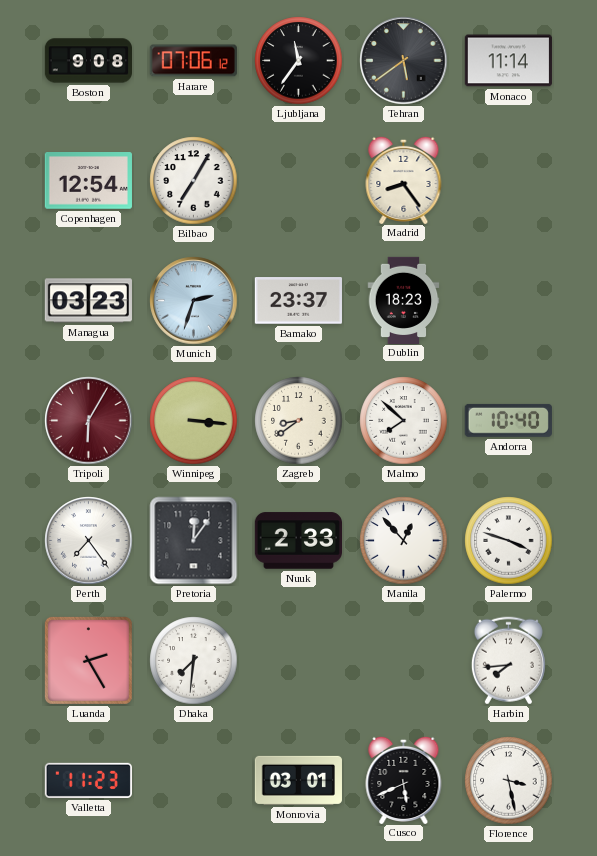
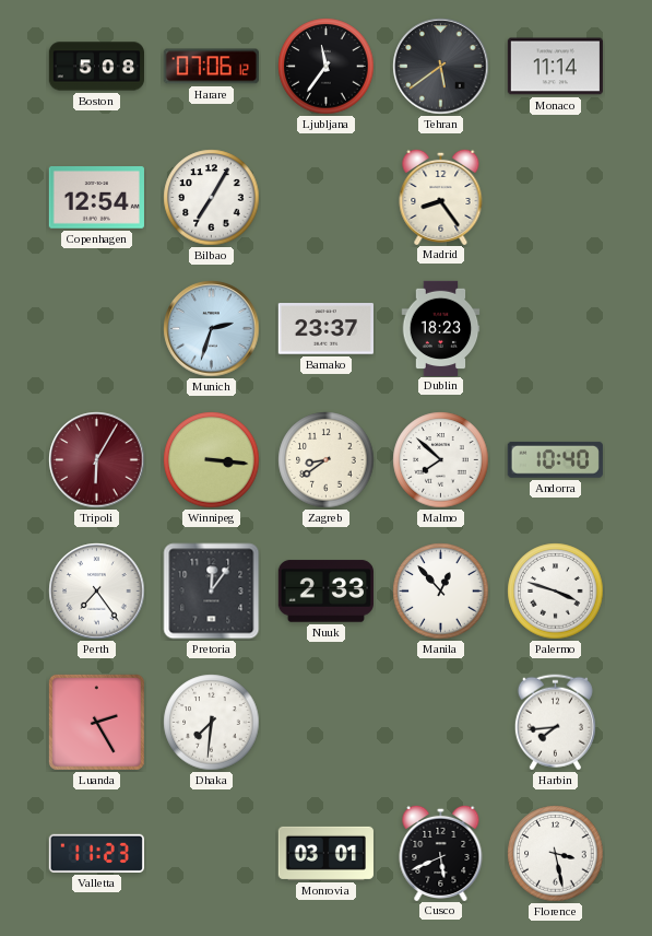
Boston: 9:08 -> 5:08
Managua: 03:23 -> none
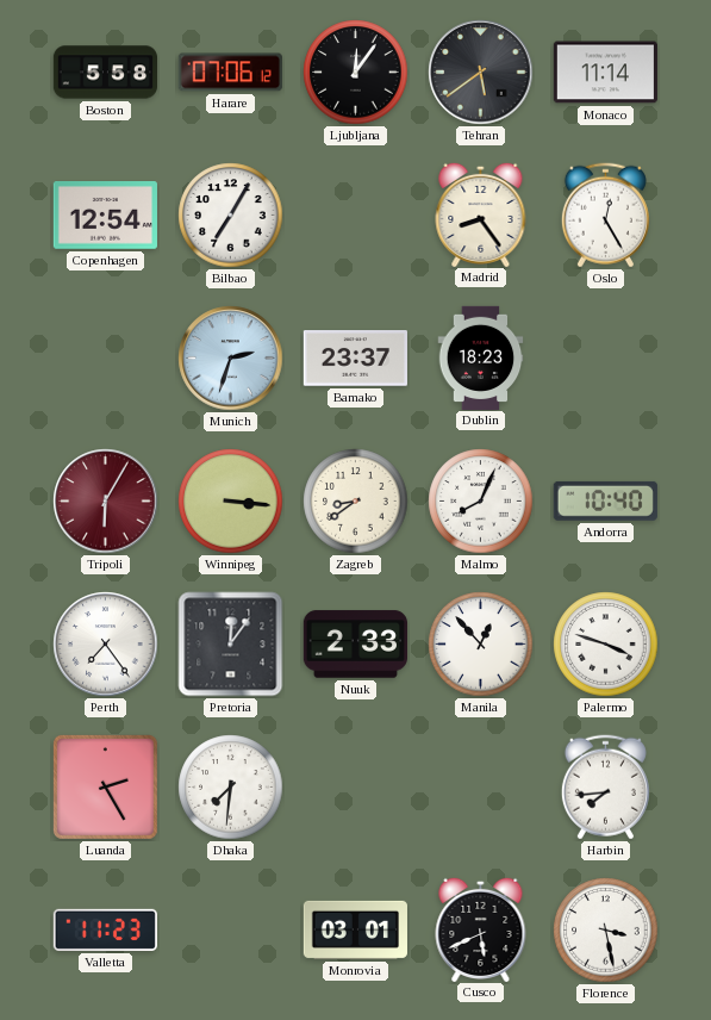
Boston: 5:08 -> 5:58
Ljubljana: 11:36 -> 12:06
Oslo: none -> 12:25
Malmo: 7:52 -> 8:04
